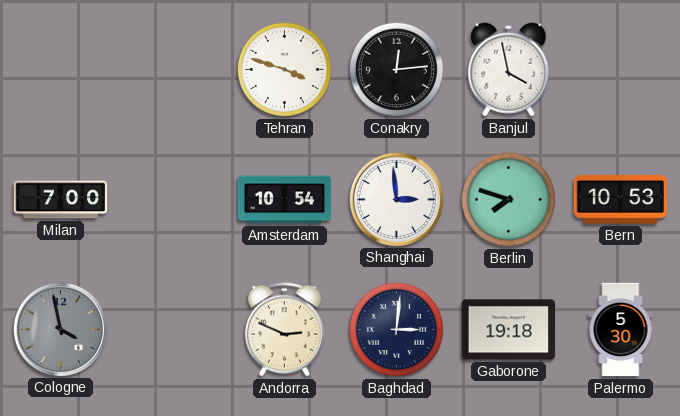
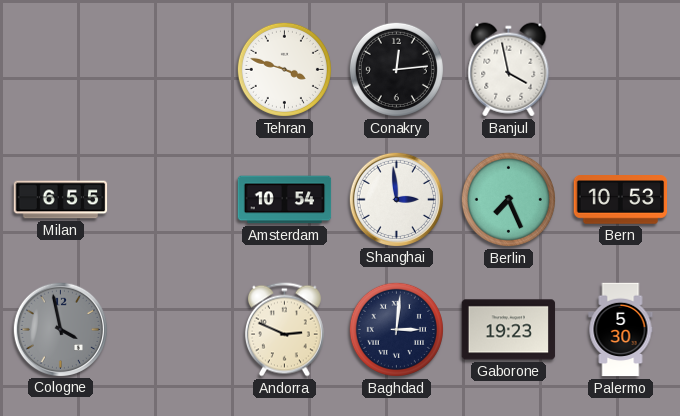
Milan: 7:00 -> 6:55
Berlin: 7:48 -> 7:26
Gaborone: 19:18 -> 19:23
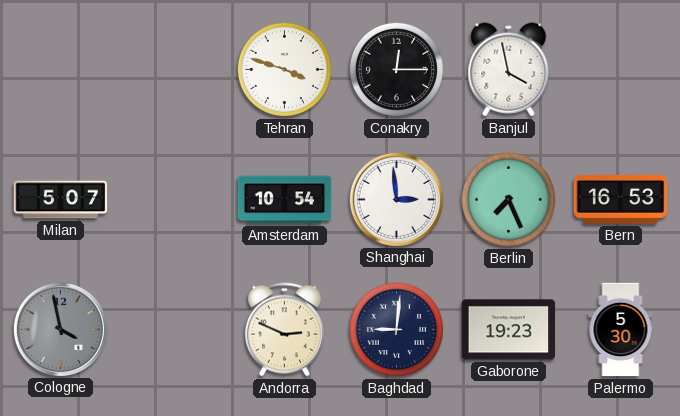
Conakry: 12:14 -> 12:15
Milan: 6:55 -> 5:07
Bern: 10:53 -> 16:53
Baghdad: 3:01 -> 9:01
